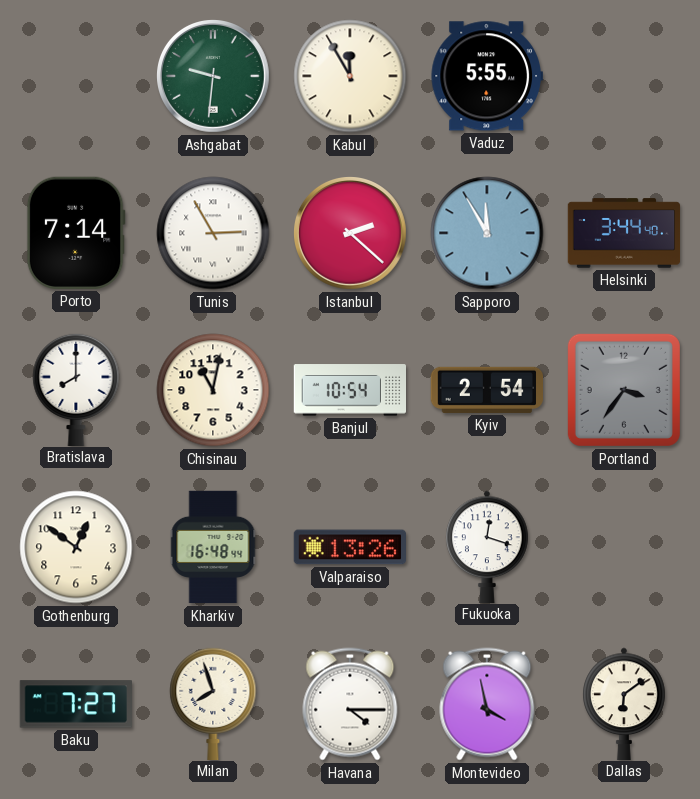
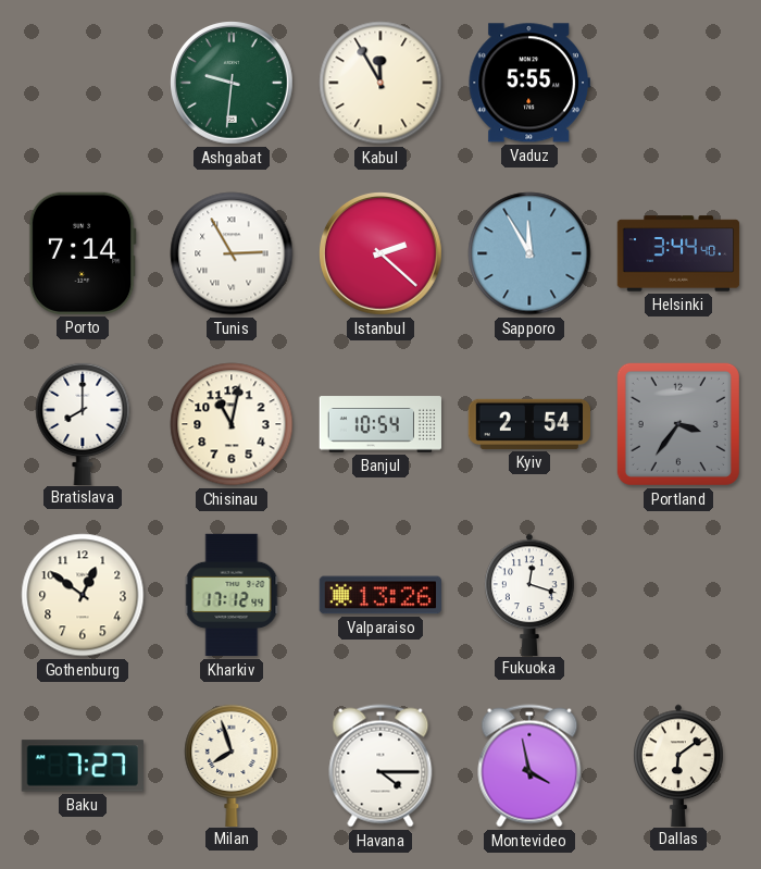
Kharkiv: 16:48 -> 17:12
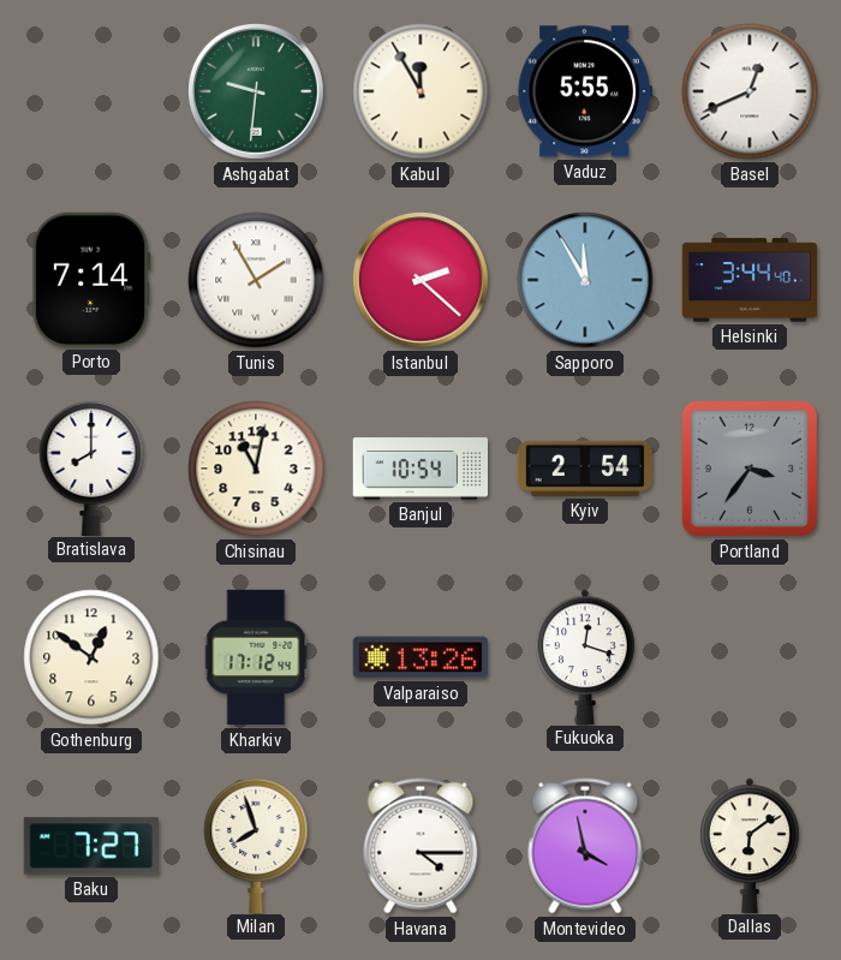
Basel: none -> 12:41
Tunis: 2:55 -> 1:55
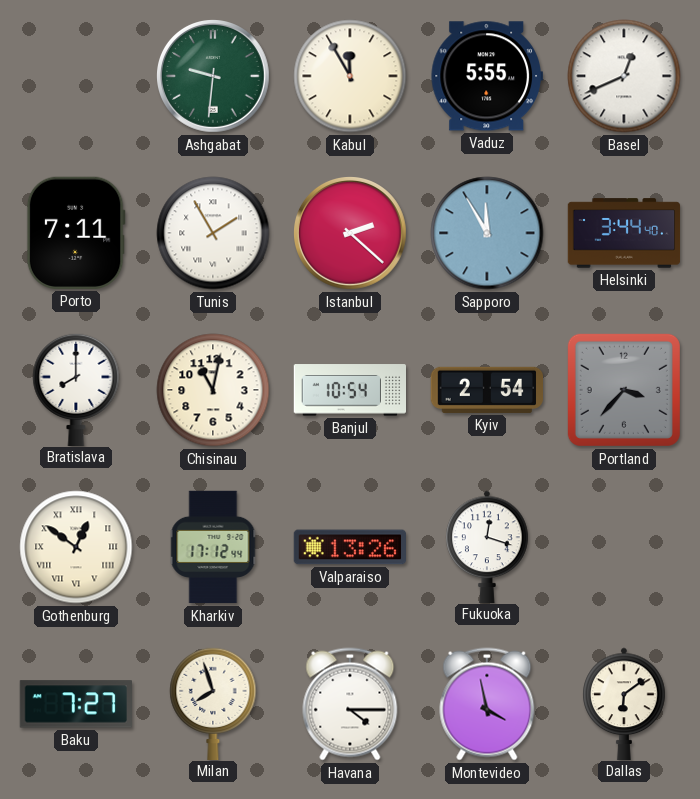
Porto: 7:14 -> 7:11
Portland: 3:36 -> 3:37
Gothenburg numerals: Arabic -> Roman
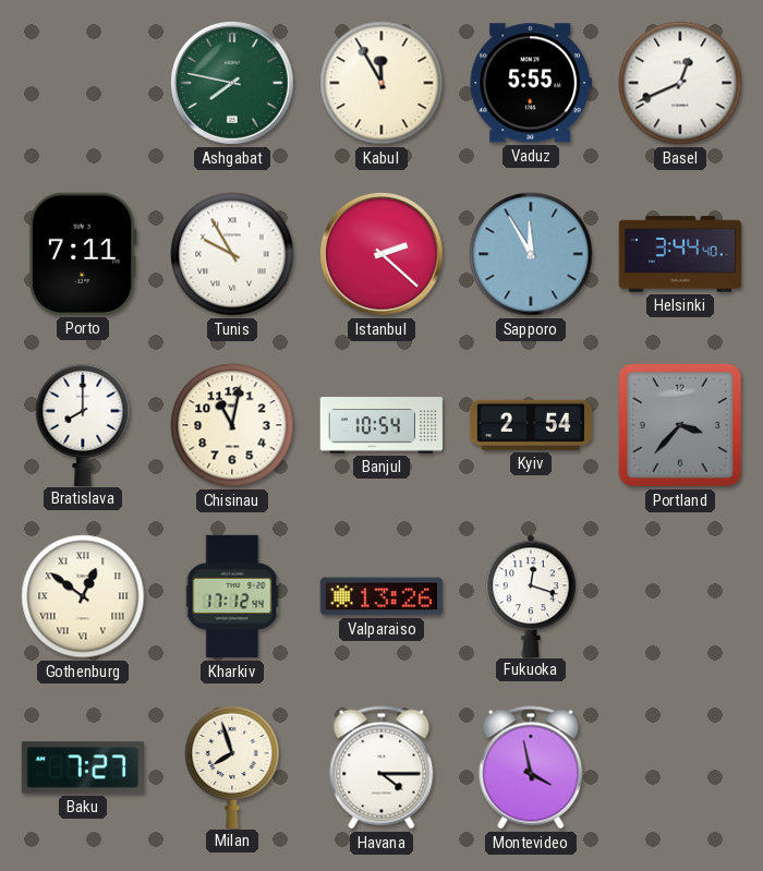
Ashgabat: 9:31 -> 7:47
Tunis: 1:55 -> 9:55
Dallas: 6:09 -> none
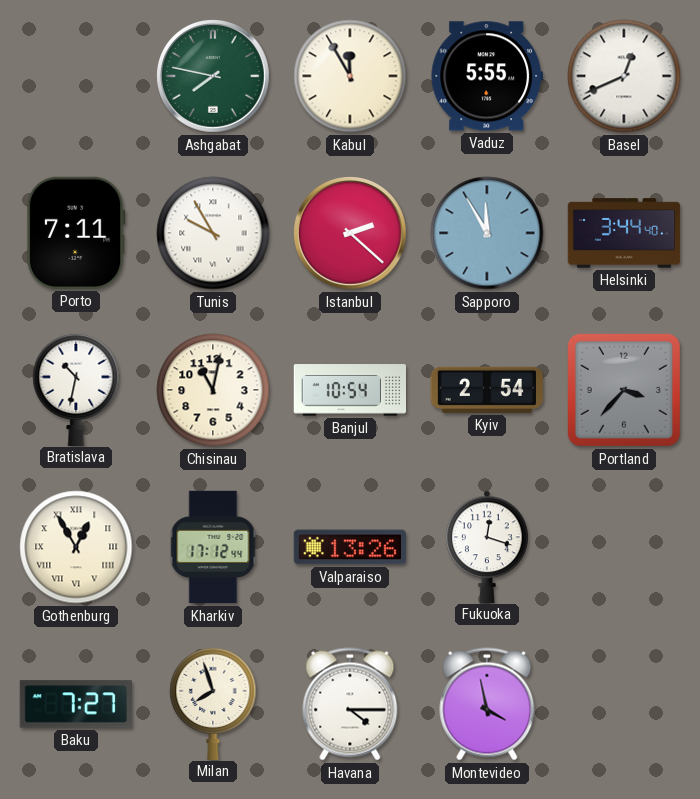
Bratislava: 8:00 -> 10:32
Gothenburg: 12:51 -> 12:55
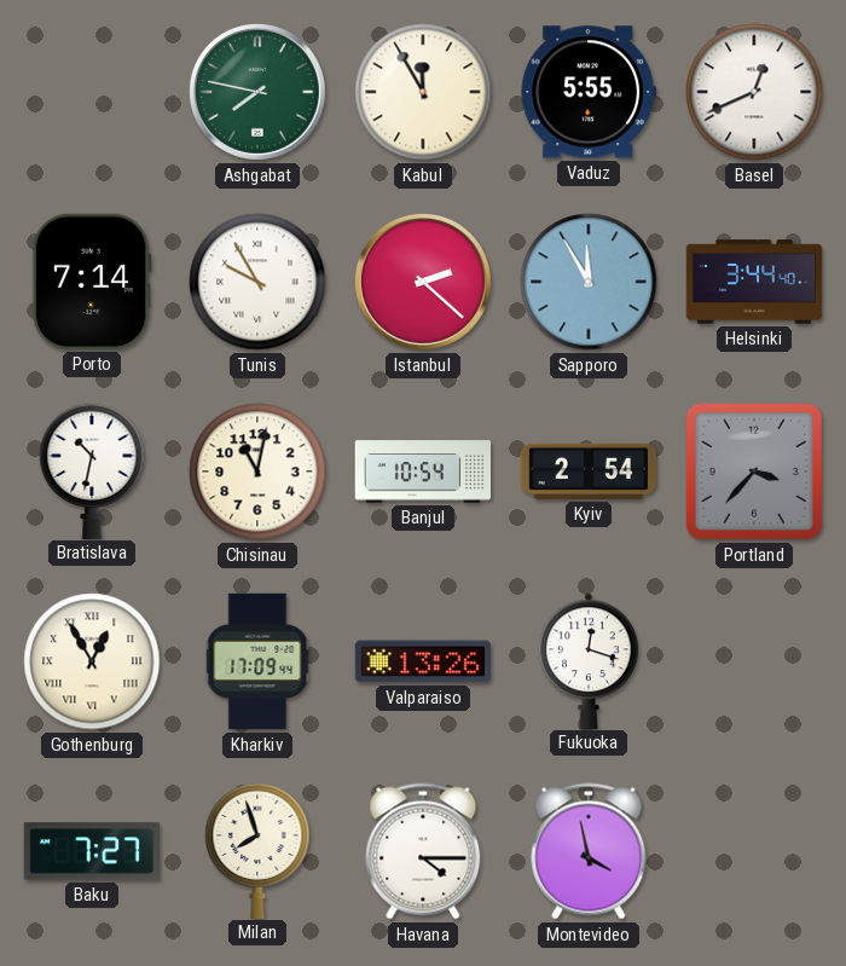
Porto: 7:11 -> 7:14
Kharkiv: 17:12 -> 17:09
